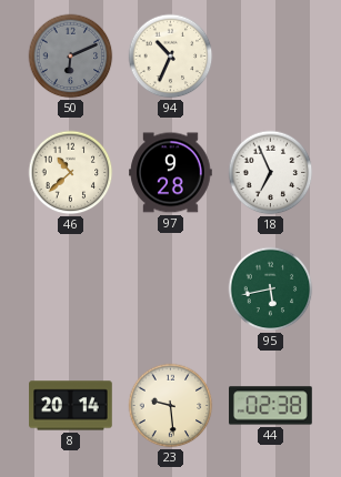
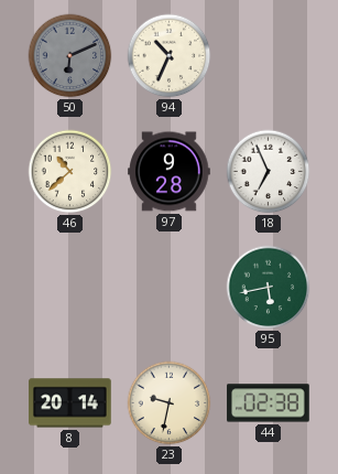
23: 9:29 -> 9:32
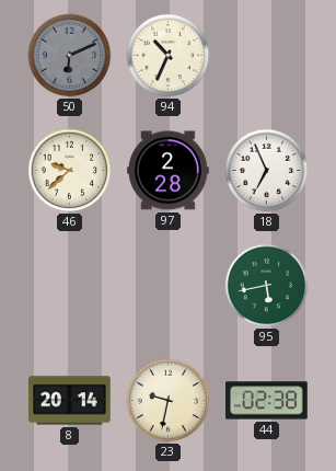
46: 10:38 -> 9:38
97: 9:28 -> 2:28
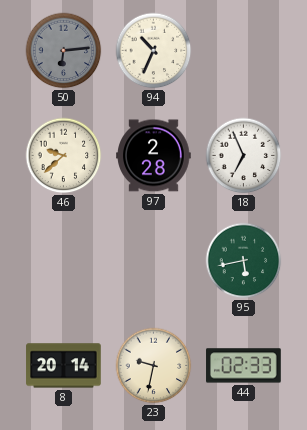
50: 6:11 -> 6:14
44: 02:38 -> 02:33
